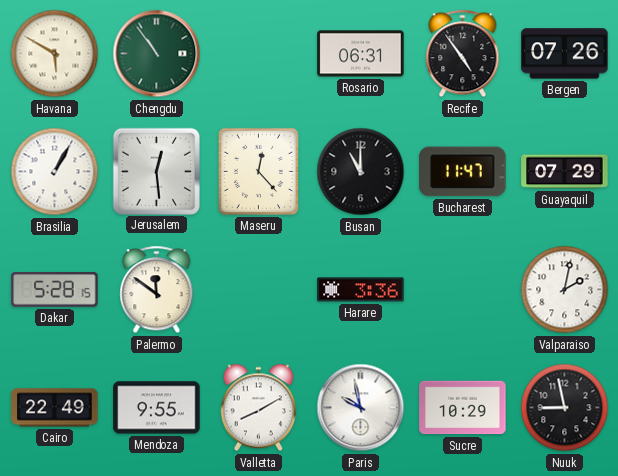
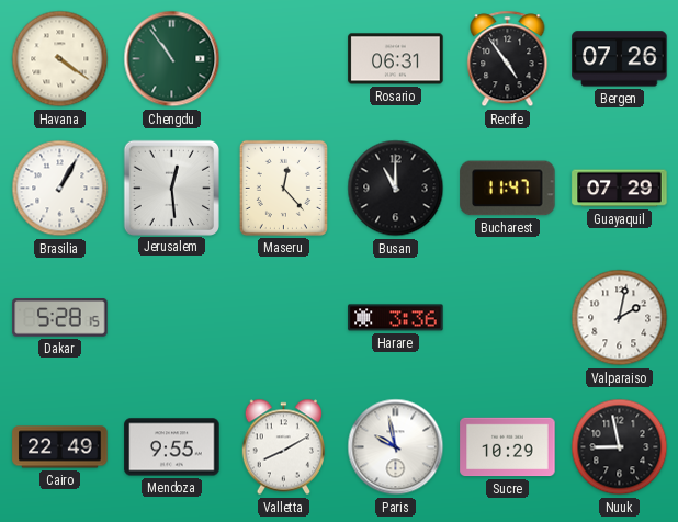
Havana: 5:50 -> 4:21
Palermo: 11:51 -> none
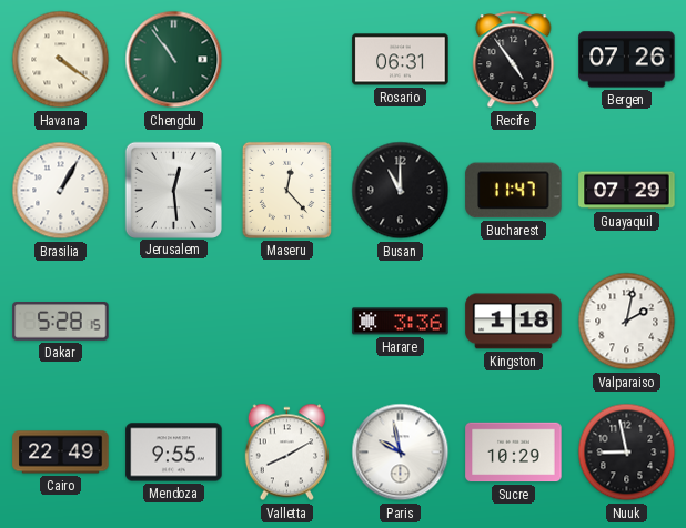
Kingston: none -> 1:18
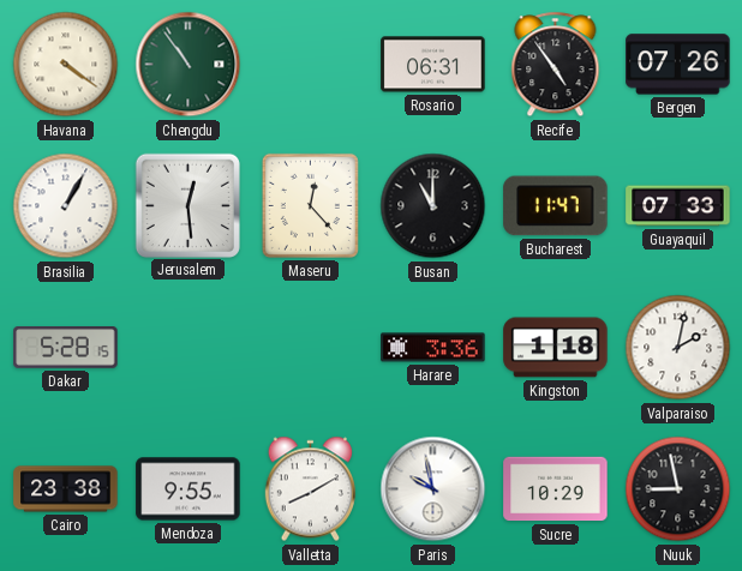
Guayaquil: 07:29 -> 07:33
Cairo: 22:49 -> 23:38
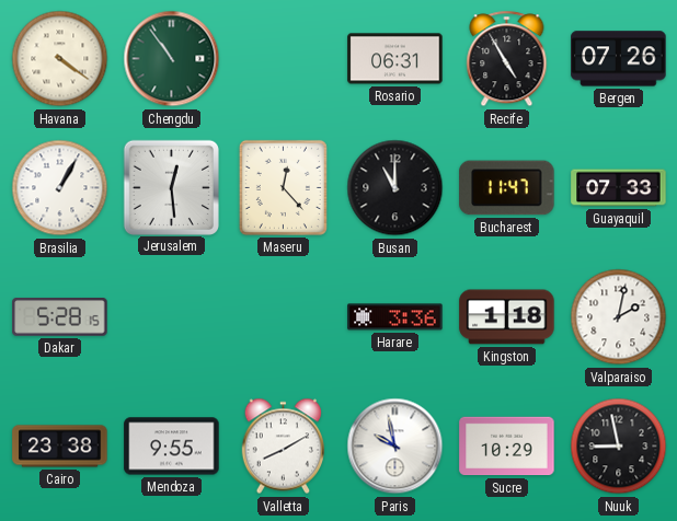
Recife: 4:54 -> 4:55
